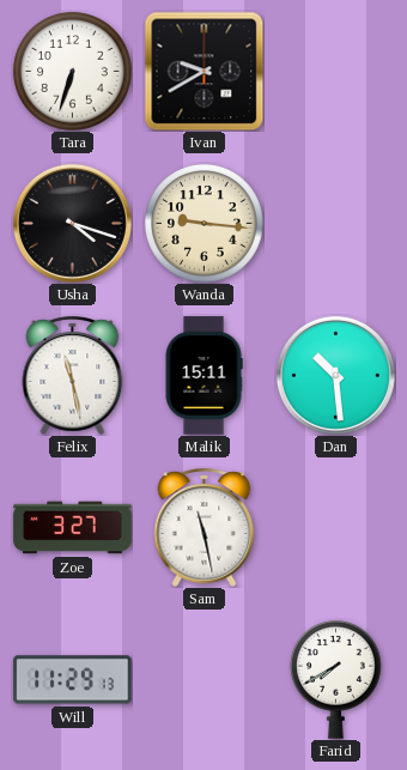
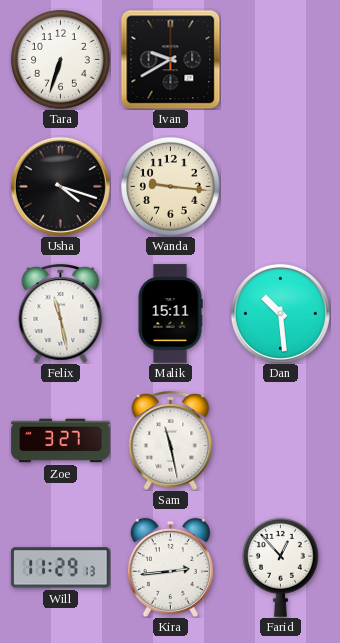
Kira: none -> 2:44
Farid: 7:40 -> 12:53
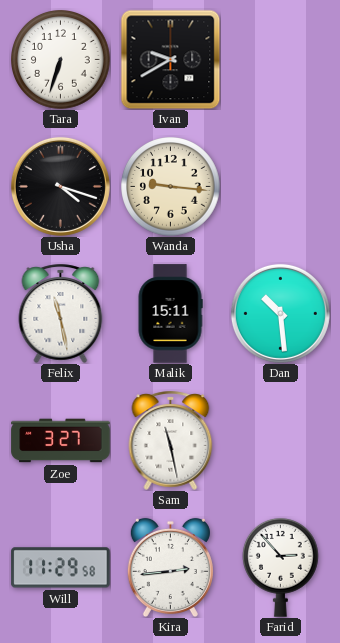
Will: 11:29:13 -> 11:29:58
Farid: 12:53 -> 2:53
